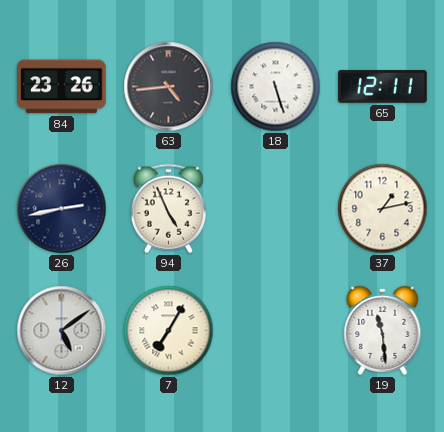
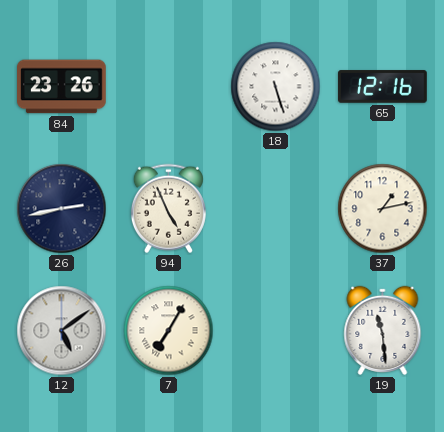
63: 4:44 -> none
65: 12:11 -> 12:16
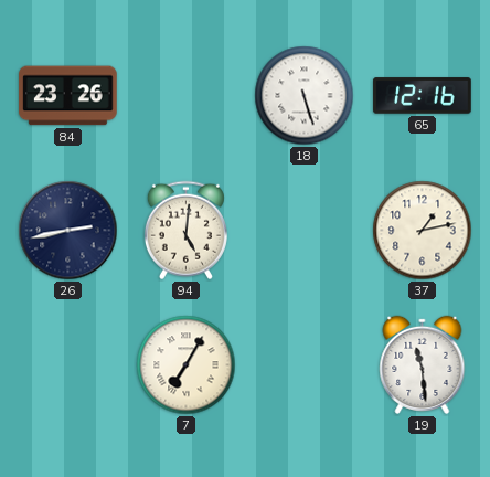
94: 4:56 -> 5:01
12: 5:09 -> none
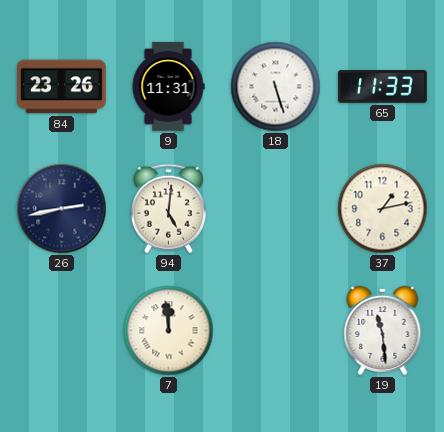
9: none -> 11:31
65: 12:16 -> 11:33
7: 7:05 -> 11:59
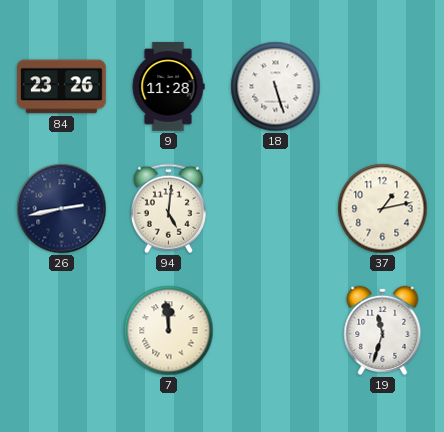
9: 11:31 -> 11:28
65: 11:33 -> none
19: 11:29 -> 11:33
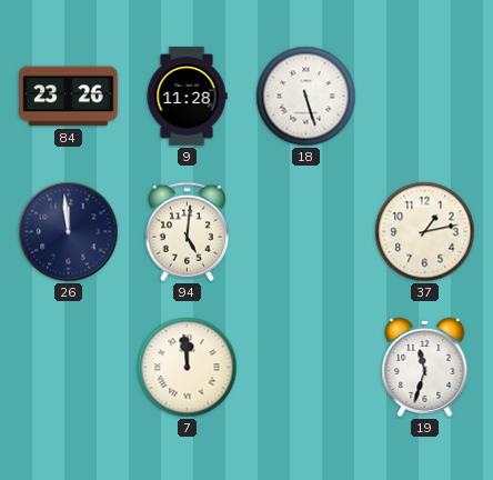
26: 2:43 -> 11:59
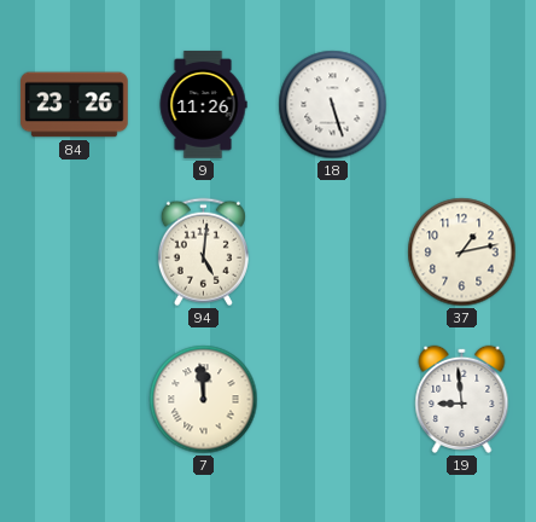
9: 11:28 -> 11:26
26: 11:59 -> none
19: 11:33 -> 8:59
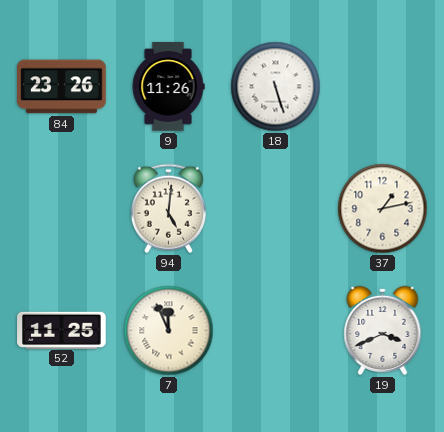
52: none -> 11:25
7: 11:59 -> 11:56
19: 8:59 -> 3:41
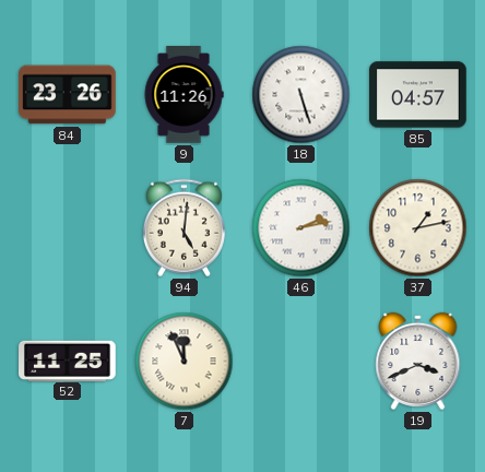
85: none -> 04:57
46: none -> 2:13
